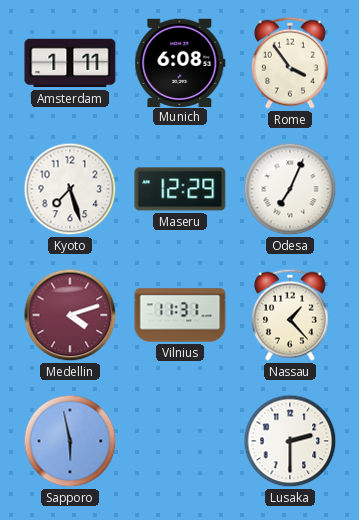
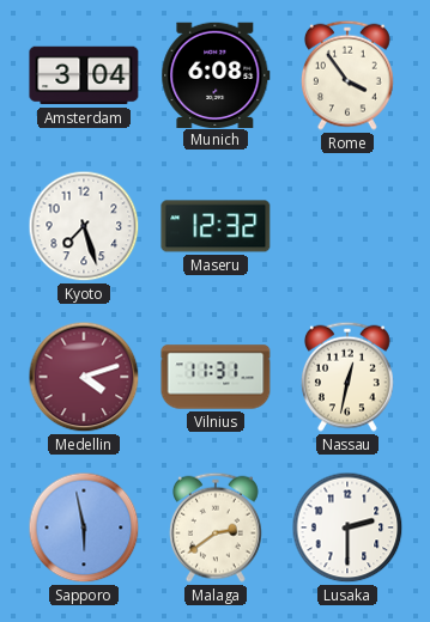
Amsterdam: 1:11 -> 3:04
Maseru: 12:29 -> 12:32
Odesa: 7:04 -> none
Nassau: 1:23 -> 12:32
Malaga: none -> 2:39
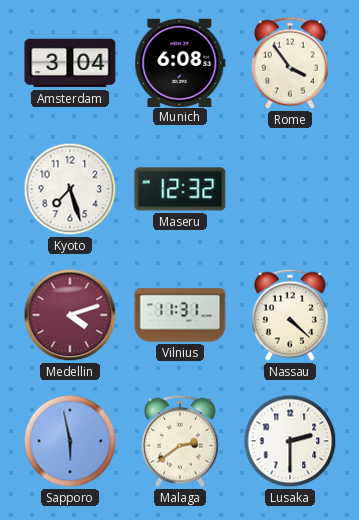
Nassau: 12:32 -> 4:22
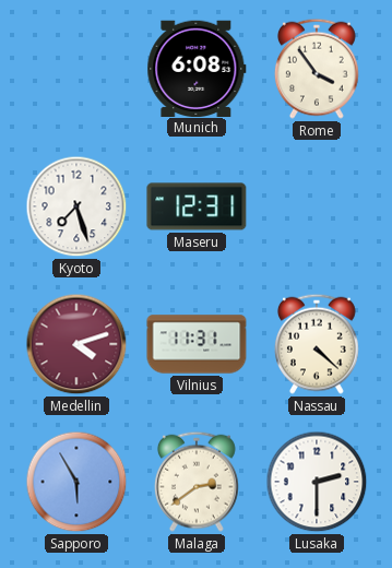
Amsterdam: 3:04 -> none
Maseru: 12:32 -> 12:31
Sapporo: 5:58 -> 5:55
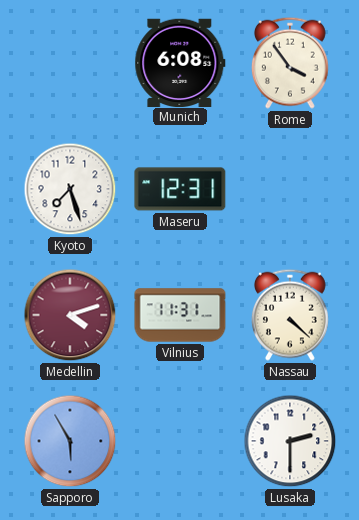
Malaga: 2:39 -> none
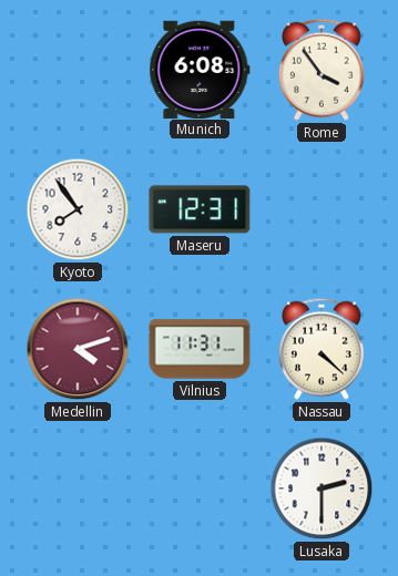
Kyoto: 7:27 -> 7:54
Sapporo: 5:55 -> none
